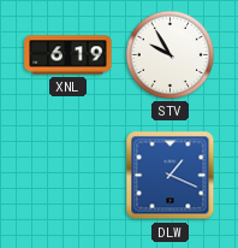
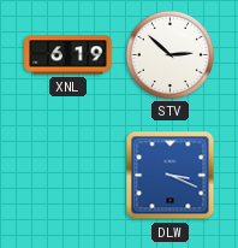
STV: 9:55 -> 2:52
DLW: 1:19 -> 3:19
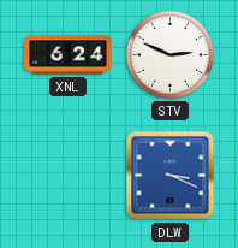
XNL: 6:19 -> 6:24
STV: 2:52 -> 2:49
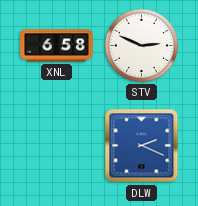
XNL: 6:24 -> 6:58
DLW: 3:19 -> 2:19
